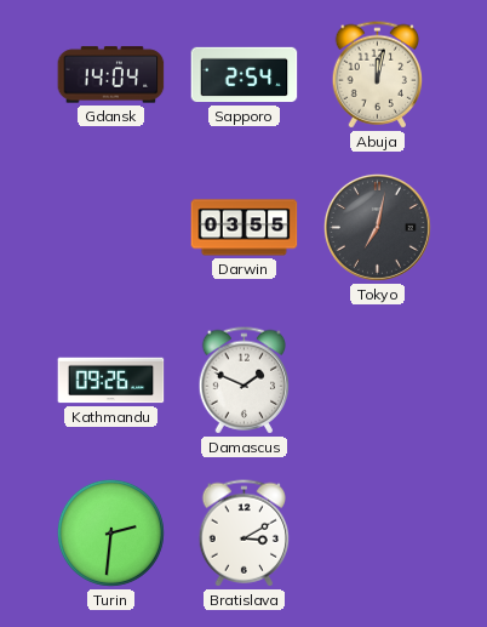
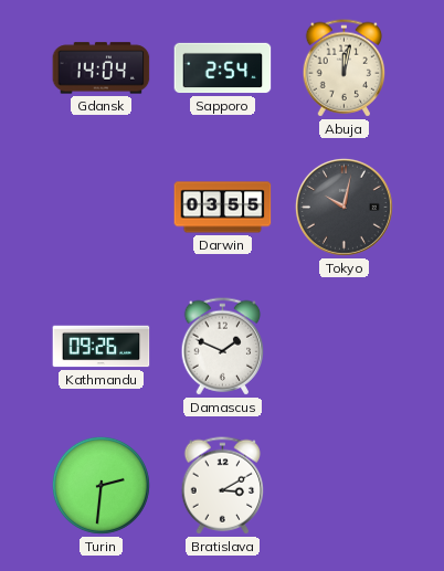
Tokyo: 7:02 -> 10:02
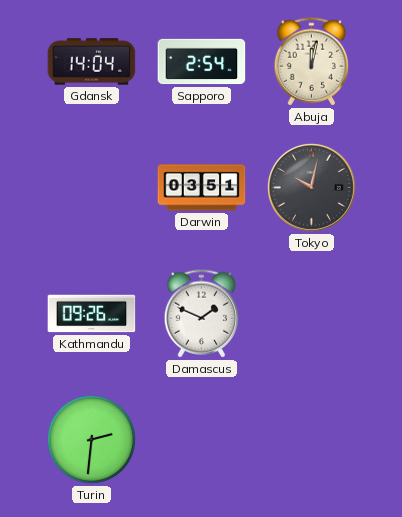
Darwin: 03:55 -> 03:51
Bratislava: 3:10 -> none
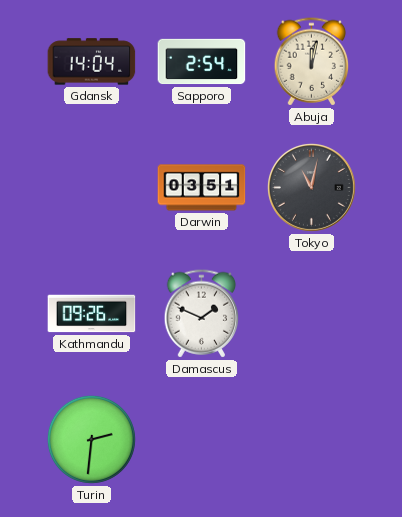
Tokyo: 10:02 -> 11:02
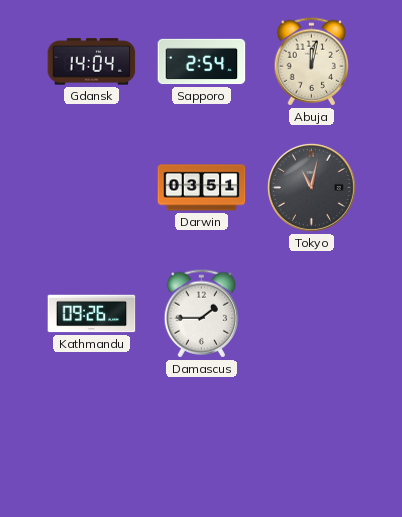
Damascus: 1:49 -> 1:45
Turin: 2:31 -> none
